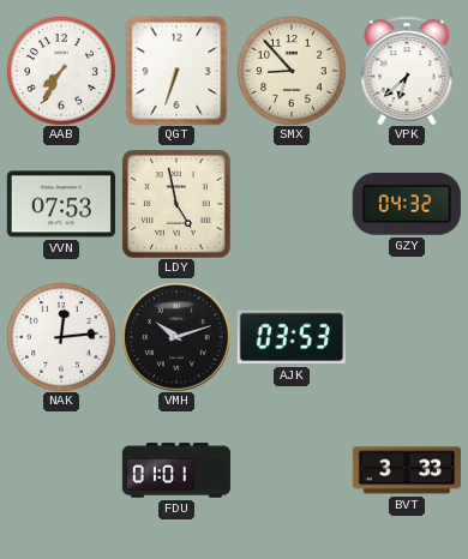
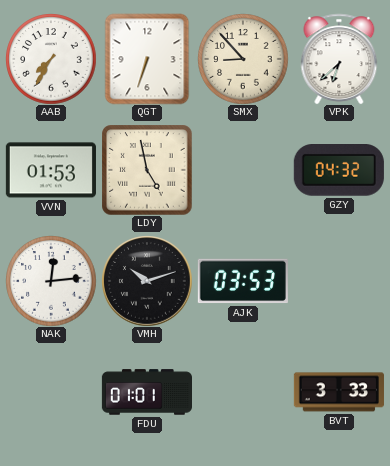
VVN: 07:53 -> 01:53
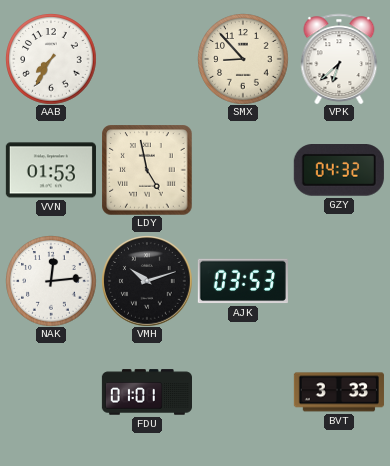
QGT: 6:33 -> none
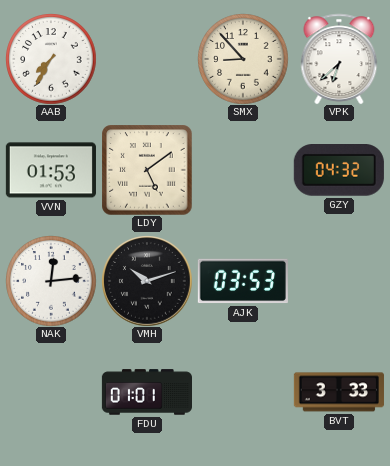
LDY: 4:58 -> 5:09
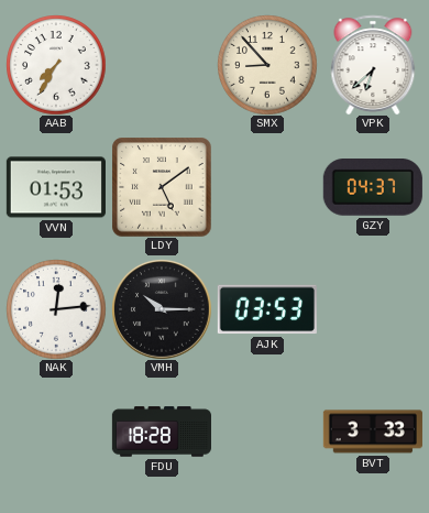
GZY: 04:32 -> 04:37
VMH: 10:12 -> 10:15
FDU: 01:01 -> 18:28
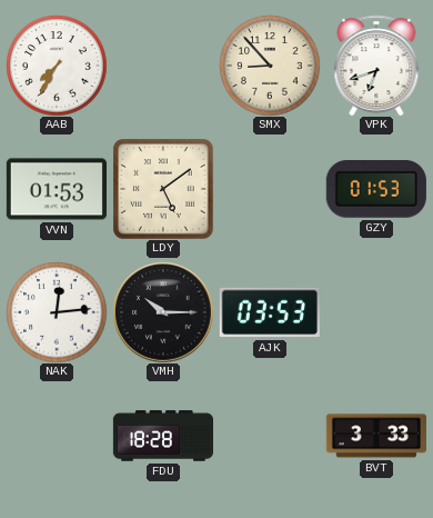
VPK: 6:38 -> 6:42
GZY: 04:37 -> 01:53
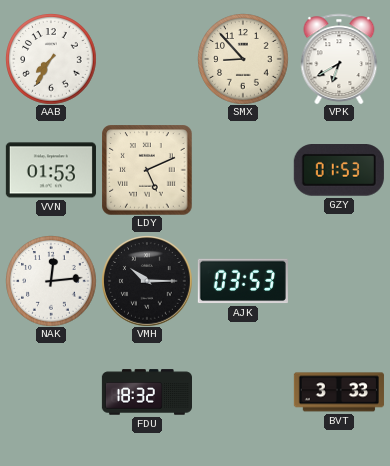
VPK: 6:42 -> 6:40
LDY: 5:09 -> 5:11
FDU: 18:28 -> 18:32
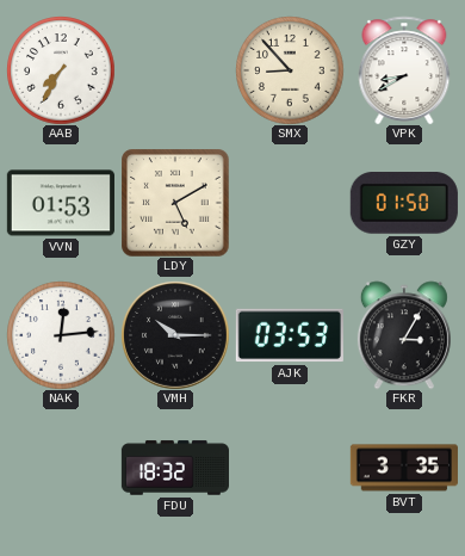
VPK: 6:40 -> 8:40
LDY: 5:11 -> 5:10
GZY: 01:53 -> 01:50
FKR: none -> 3:05
BVT: 3:33 -> 3:35
